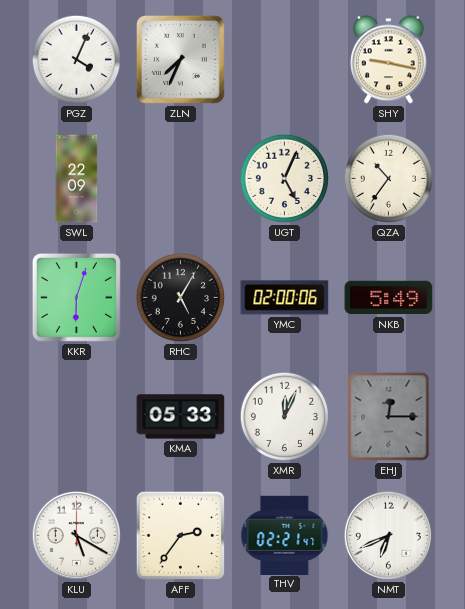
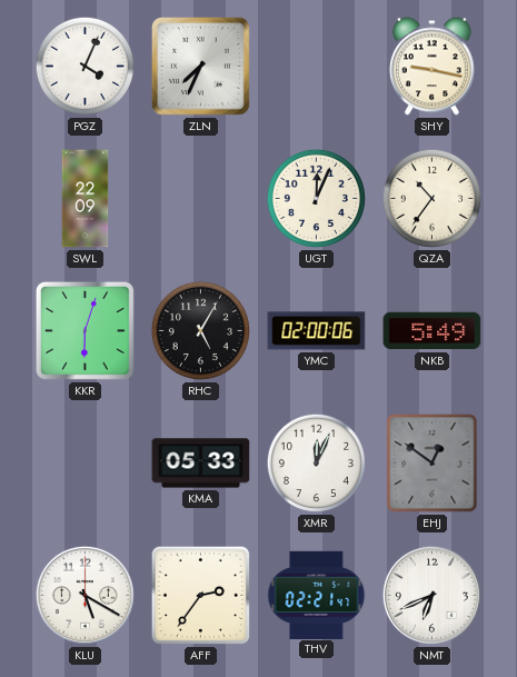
UGT: 5:04 -> 12:04
EHJ: 12:15 -> 12:51
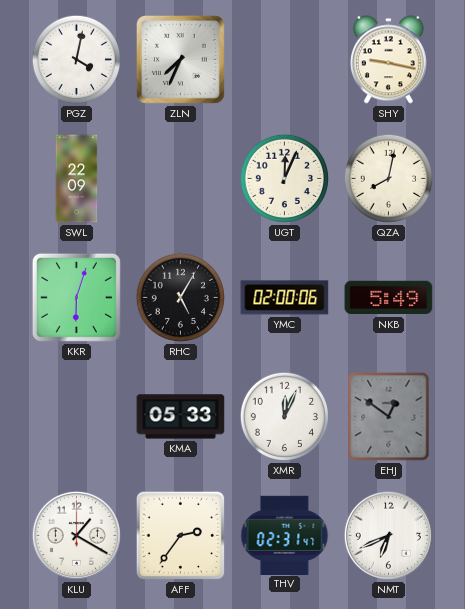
PGZ: 4:04 -> 4:02
QZA: 10:36 -> 8:02
KLU: 5:20 -> 1:20
THV: 02:21 -> 02:31
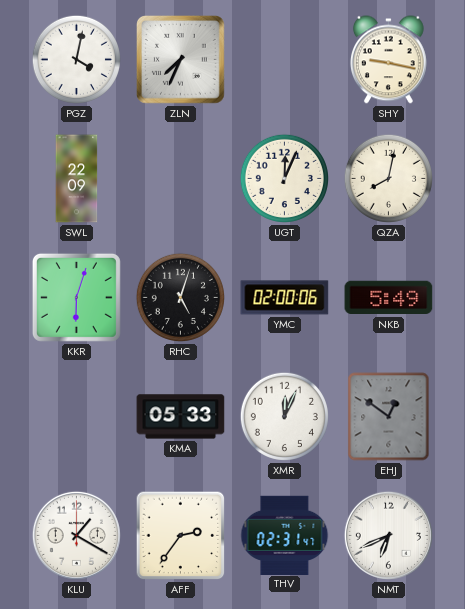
RHC: 5:05 -> 5:03
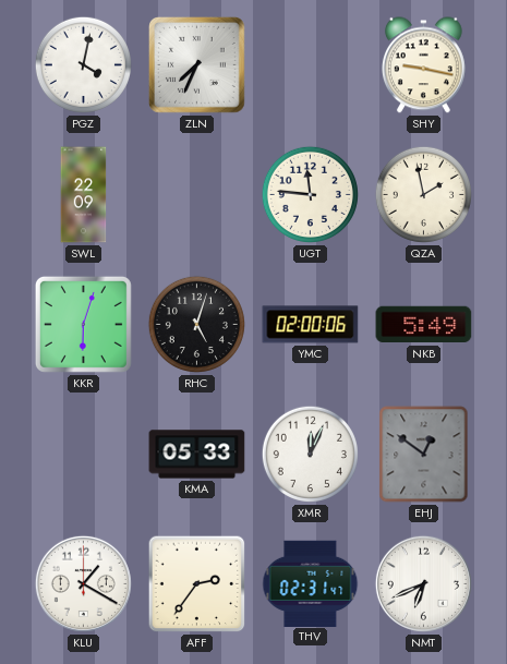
UGT: 12:04 -> 11:46
QZA: 8:02 -> 1:58
